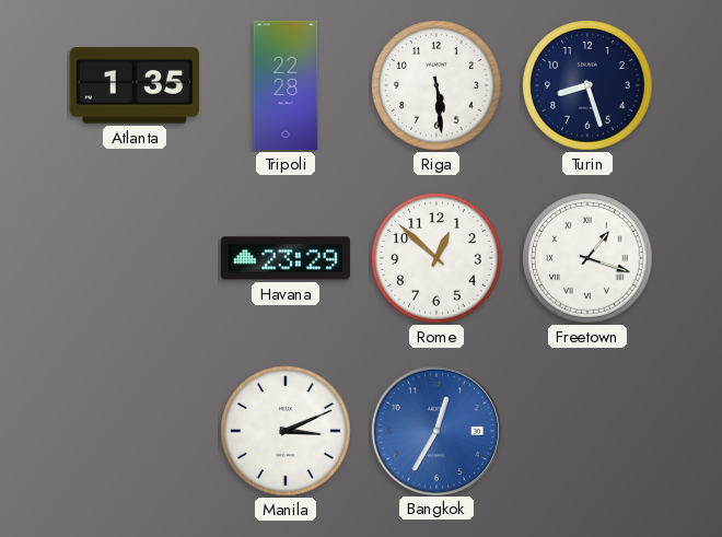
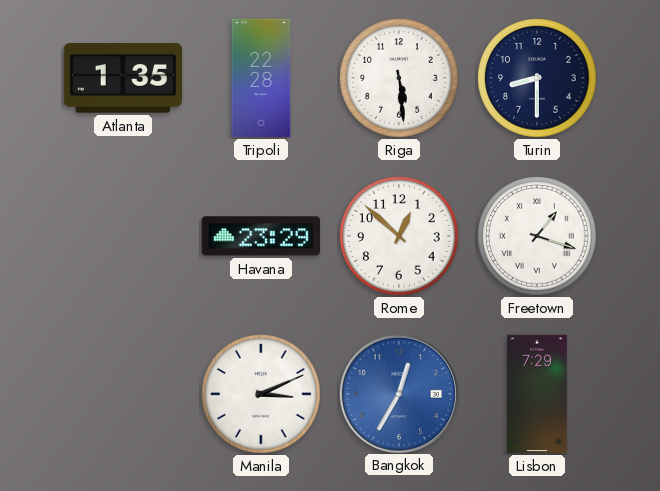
Turin: 8:27 -> 8:30
Lisbon: none -> 7:29
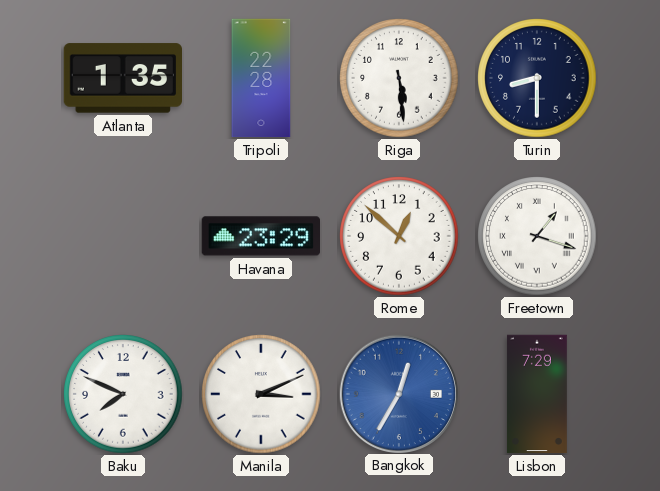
Baku: none -> 7:49
